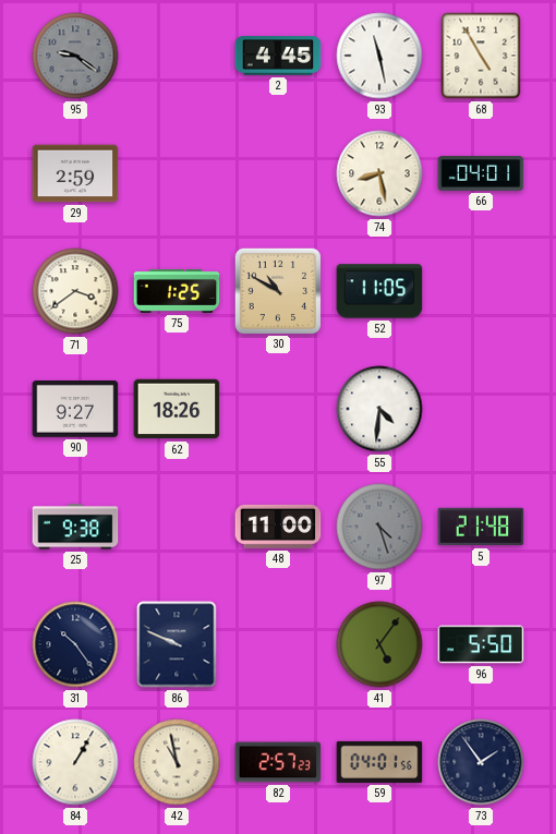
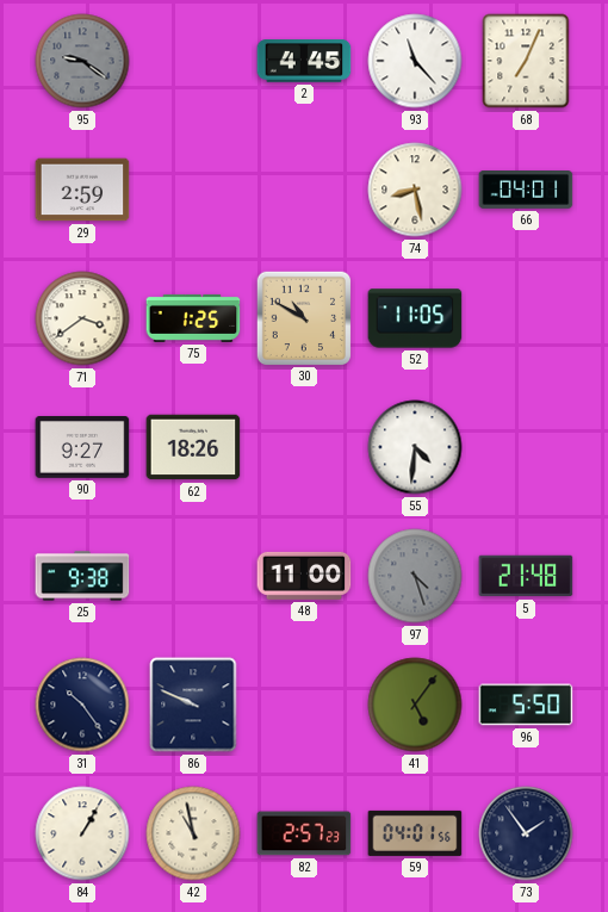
93: 11:28 -> 11:23
68: 4:55 -> 7:04
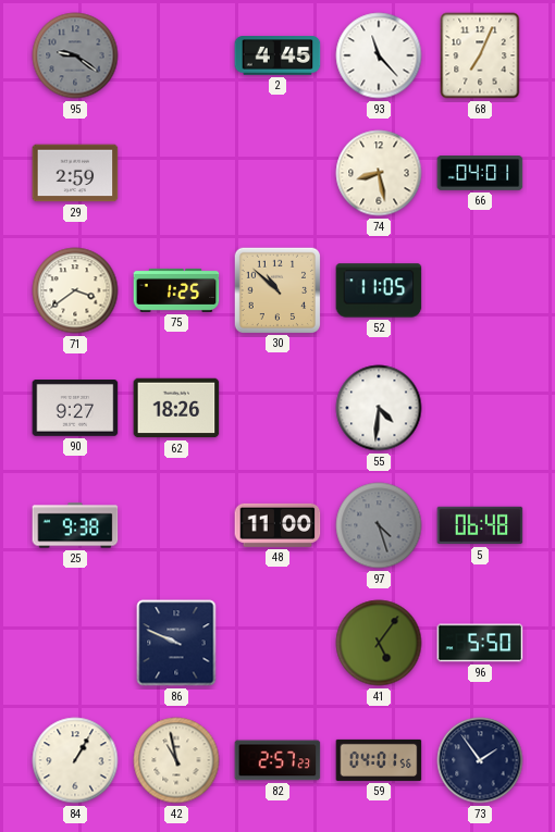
30: 10:50 -> 10:52
5: 21:48 -> 06:48
31: 10:24 -> none
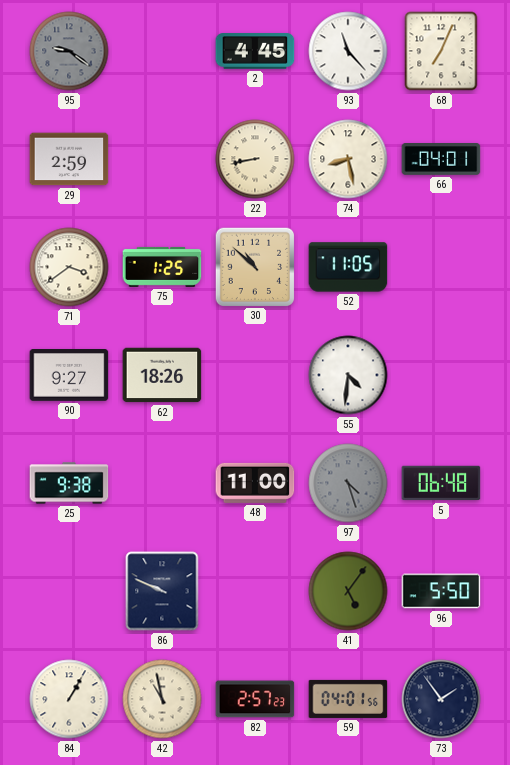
22: none -> 8:43
